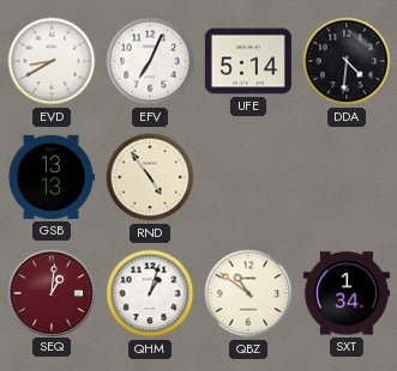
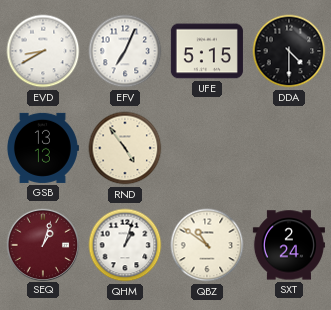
UFE: 5:14 -> 5:15
DDA: 4:31 -> 4:30
SEQ: 1:01 -> 1:03
SXT: 1:34 -> 2:24
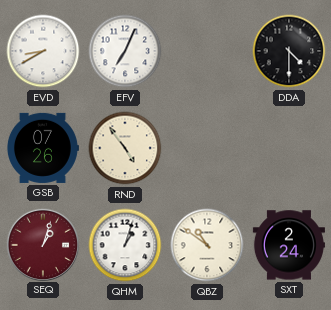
UFE: 5:15 -> none
GSB: 13:13 -> 07:26
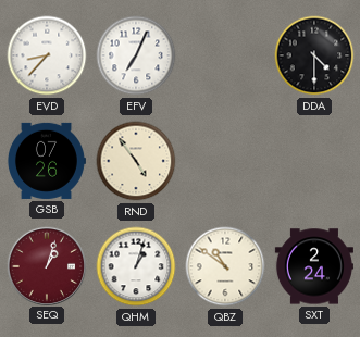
EVD: 8:40 -> 8:37
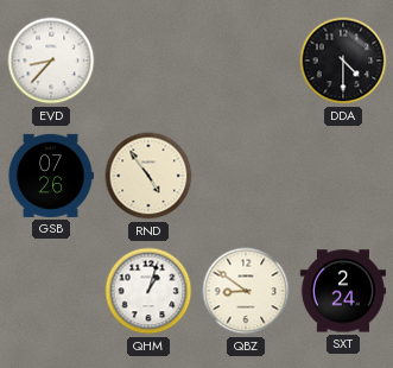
EFV: 7:04 -> none
SEQ: 1:03 -> none
QBZ: 10:51 -> 8:51
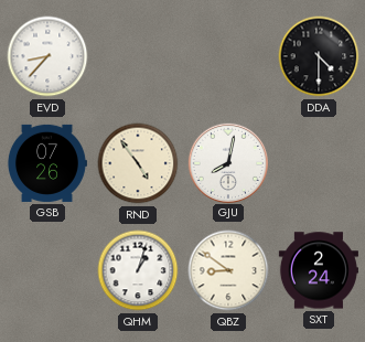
GJU: none -> 8:02
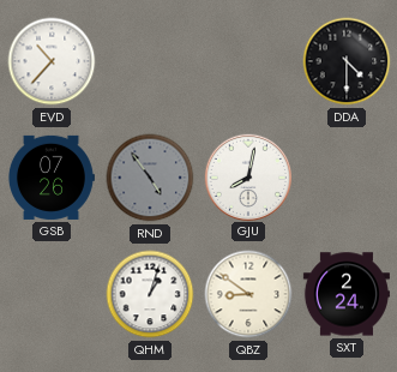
EVD: 8:37 -> 10:37
RND dial: cream -> grey
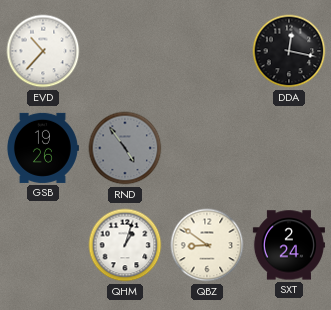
DDA: 4:30 -> 12:17
GSB: 07:26 -> 19:26
GJU: 8:02 -> none
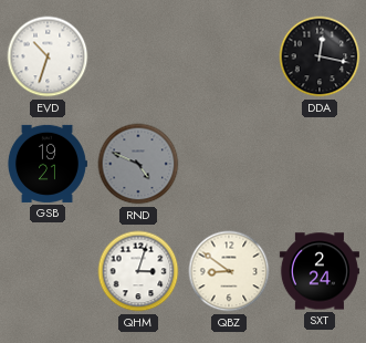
EVD: 10:37 -> 10:33
GSB: 19:26 -> 19:21
RND: 4:54 -> 4:49
QHM: 1:03 -> 3:03
